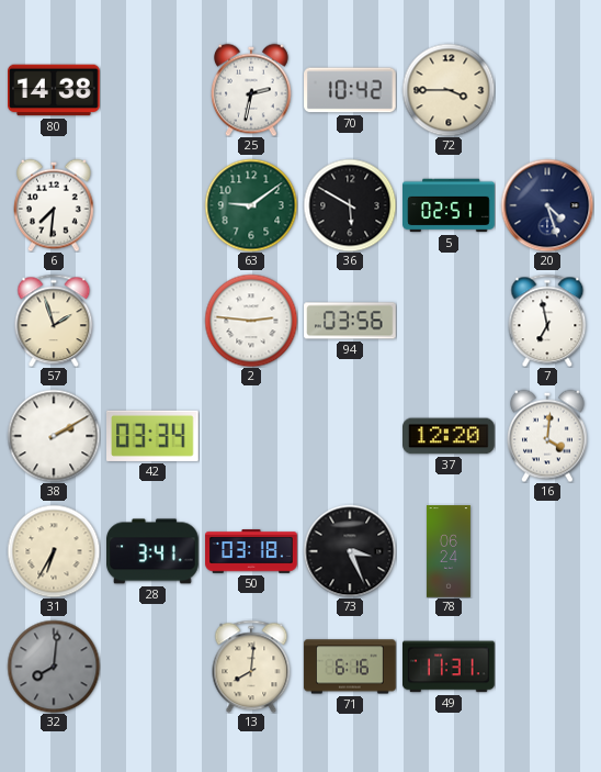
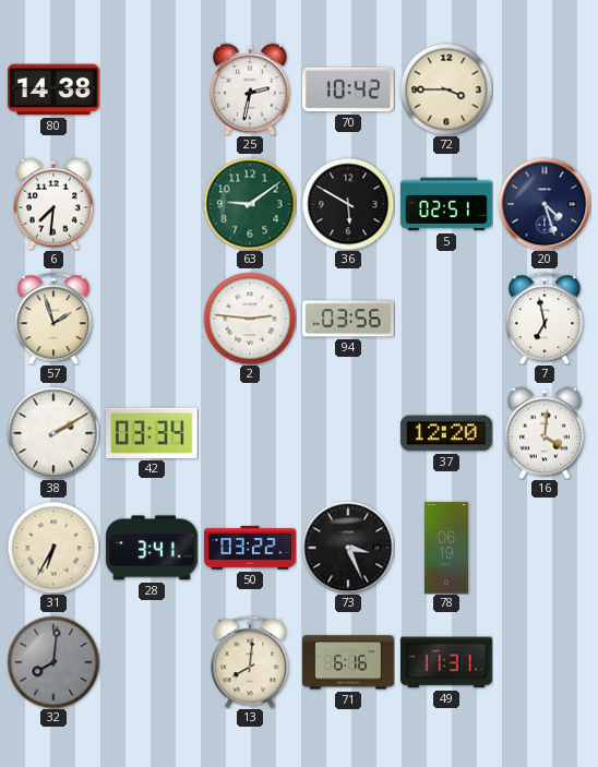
50: 03:18 -> 03:22
78: 06:24 -> 06:19
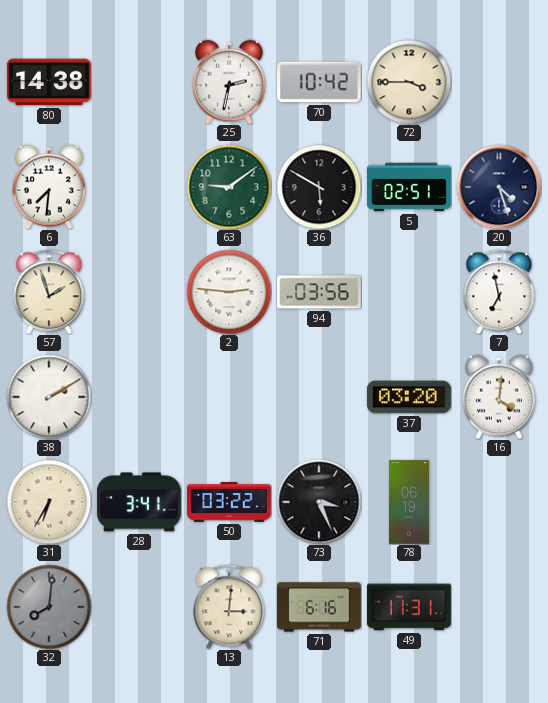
42: 03:34 -> none
37: 12:20 -> 03:20
13: 8:01 -> 3:01
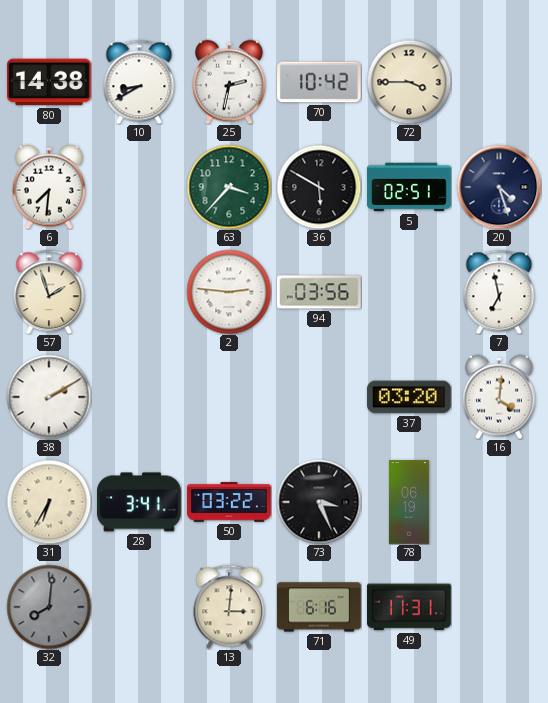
10: none -> 8:40
63: 9:09 -> 3:37
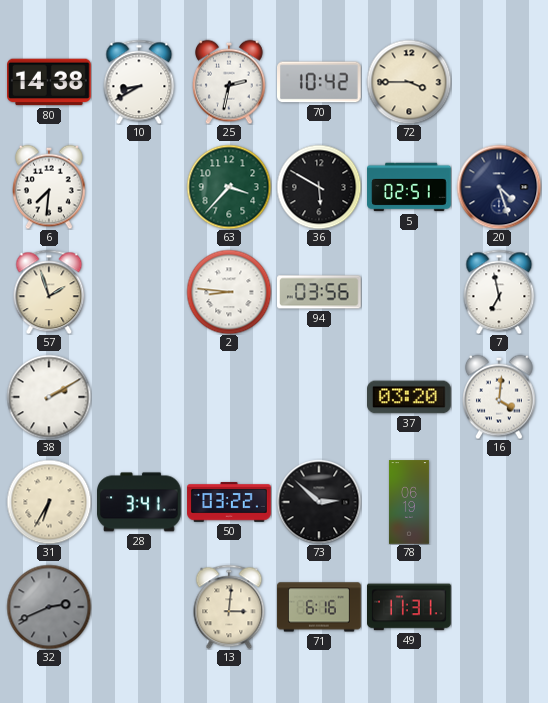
2: 2:46 -> 8:46
73: 3:26 -> 2:52
32: 8:01 -> 2:41
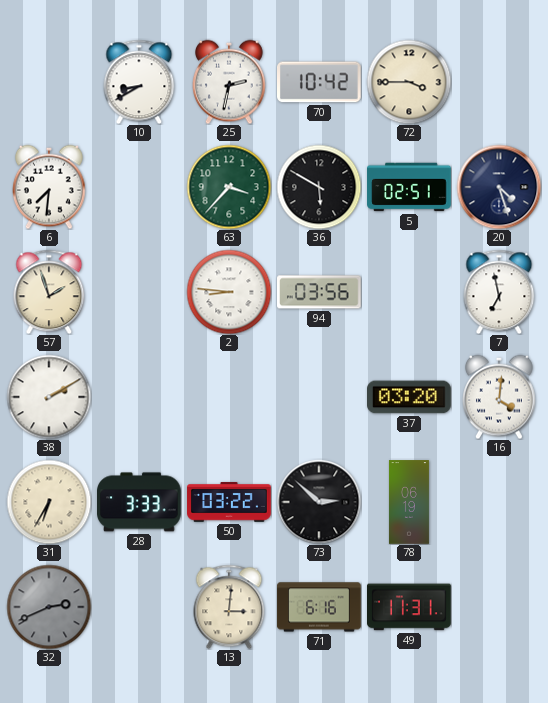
80: 14:38 -> none
28: 3:41 -> 3:33
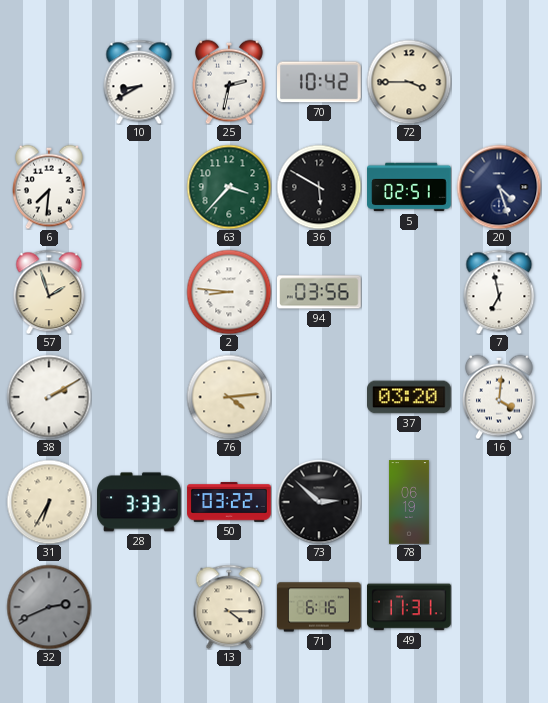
76: none -> 4:14
13: 3:01 -> 4:15
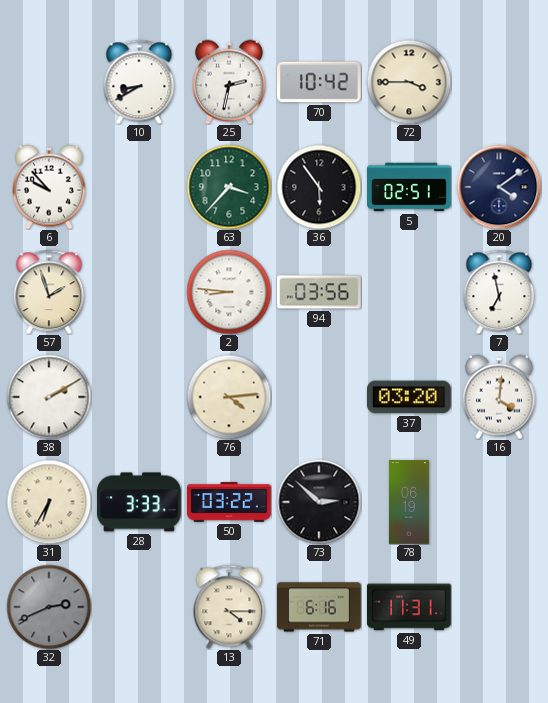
6: 7:31 -> 9:53
36: 5:50 -> 5:54
20: 4:27 -> 4:09
